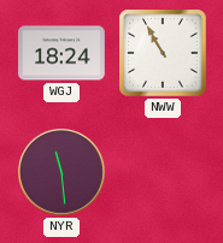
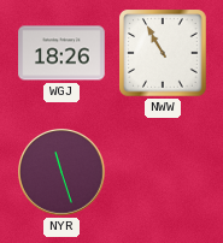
WGJ: 18:24 -> 18:26
NYR: 11:29 -> 11:27
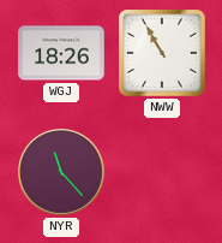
NYR: 11:27 -> 11:23
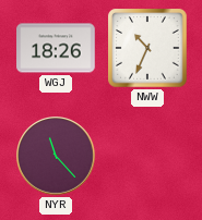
NWW: 10:55 -> 10:34
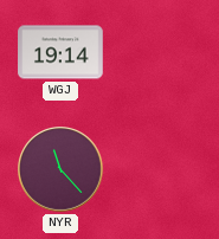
WGJ: 18:26 -> 19:14
NWW: 10:34 -> none
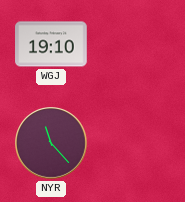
WGJ: 19:14 -> 19:10
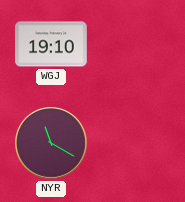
NYR: 11:23 -> 11:20
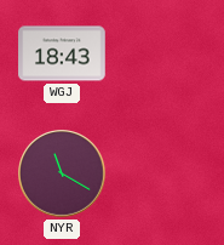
WGJ: 19:10 -> 18:43
